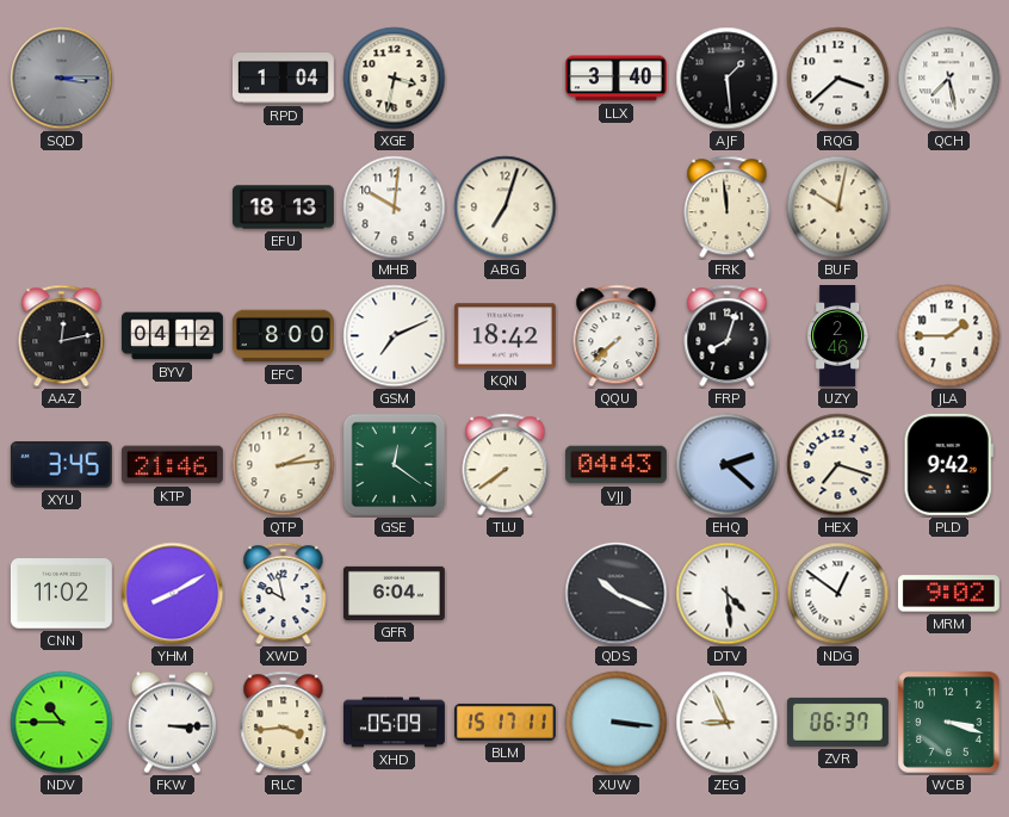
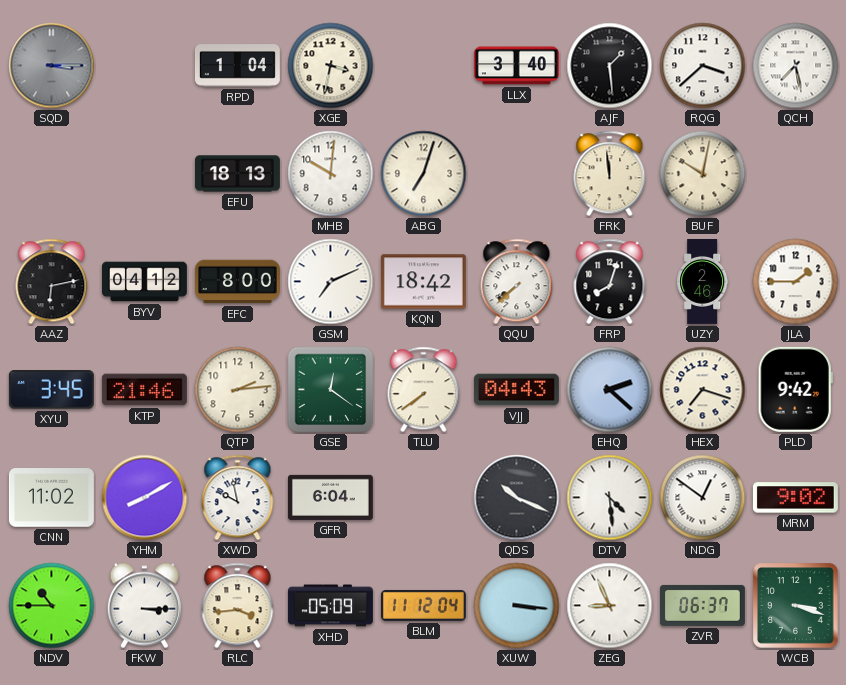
AAZ: 12:13 -> 6:13
BLM: 15:17 -> 11:12
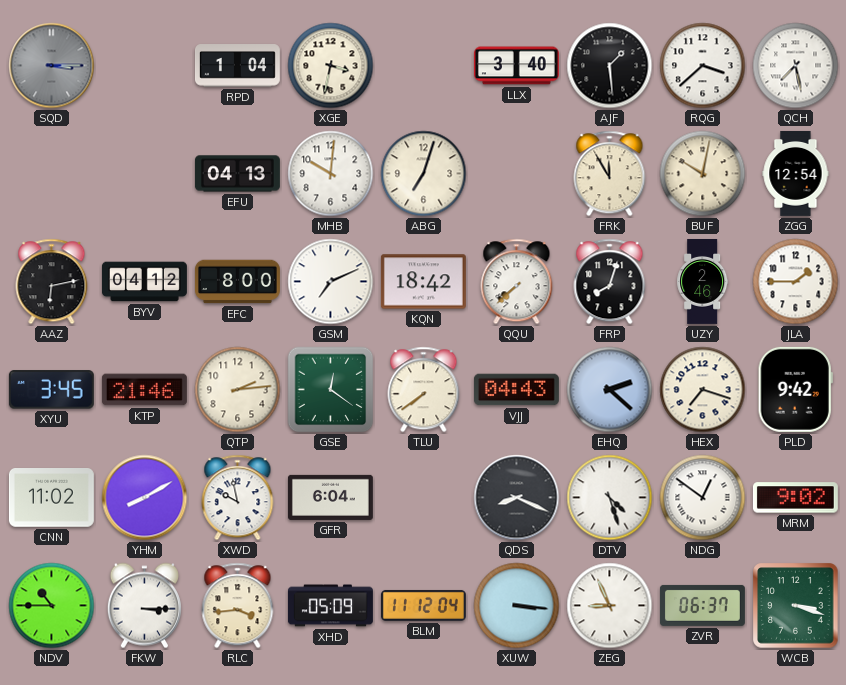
EFU: 18:13 -> 04:13
FRK: 11:59 -> 11:55
ZGG: none -> 12:54
QDS: 10:19 -> 8:19
DTV: 4:29 -> 4:27
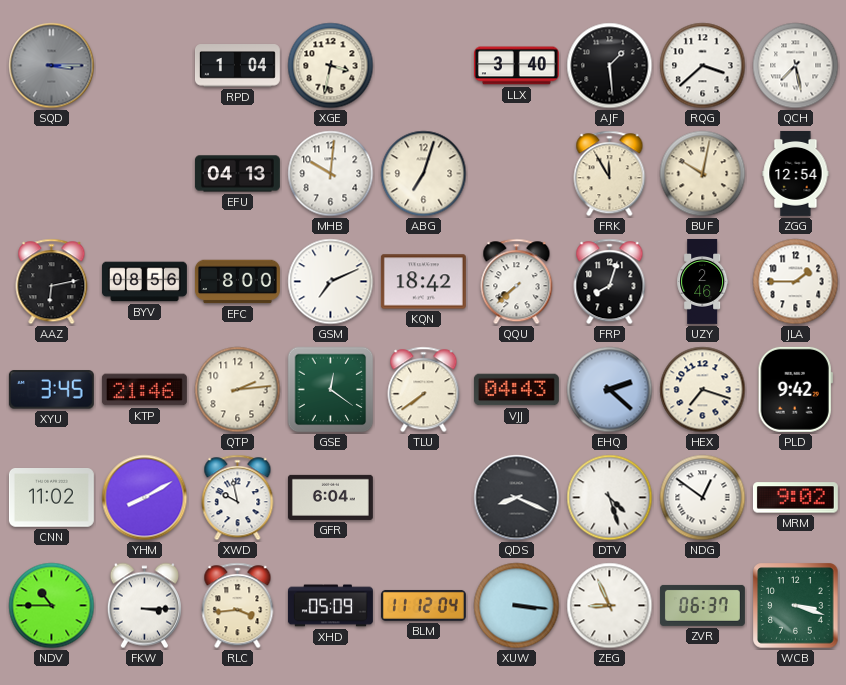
BYV: 04:12 -> 08:56
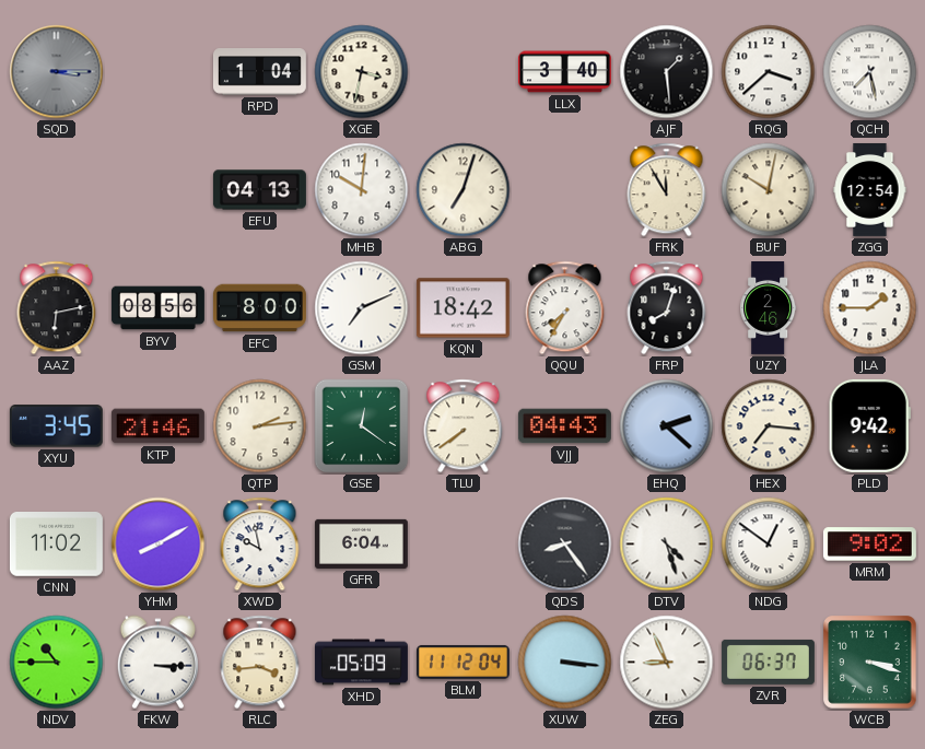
QQU: 7:38 -> 7:35
HEX: 7:18 -> 7:16
QDS: 8:19 -> 8:24
